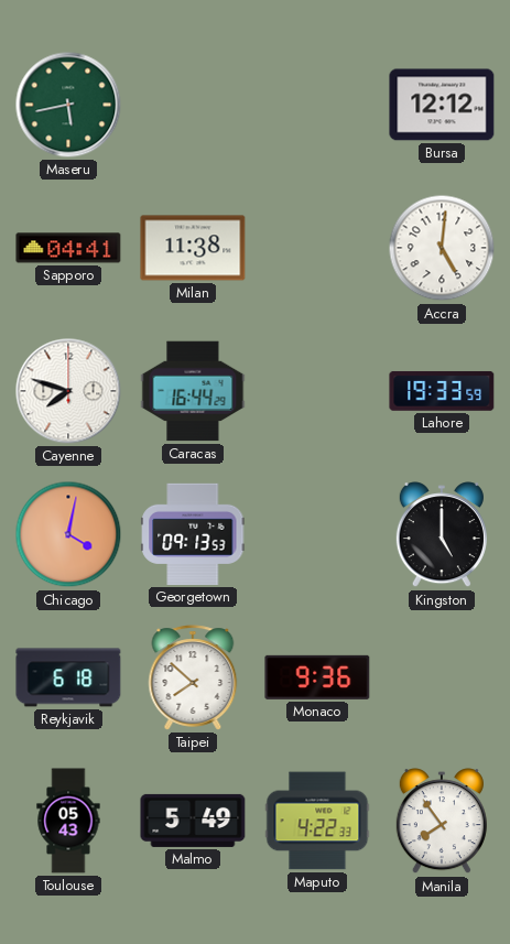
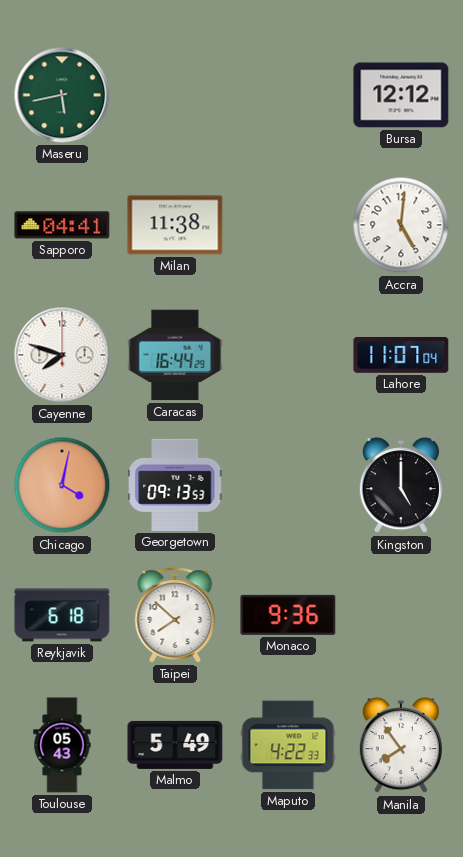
Lahore: 19:33 -> 11:07
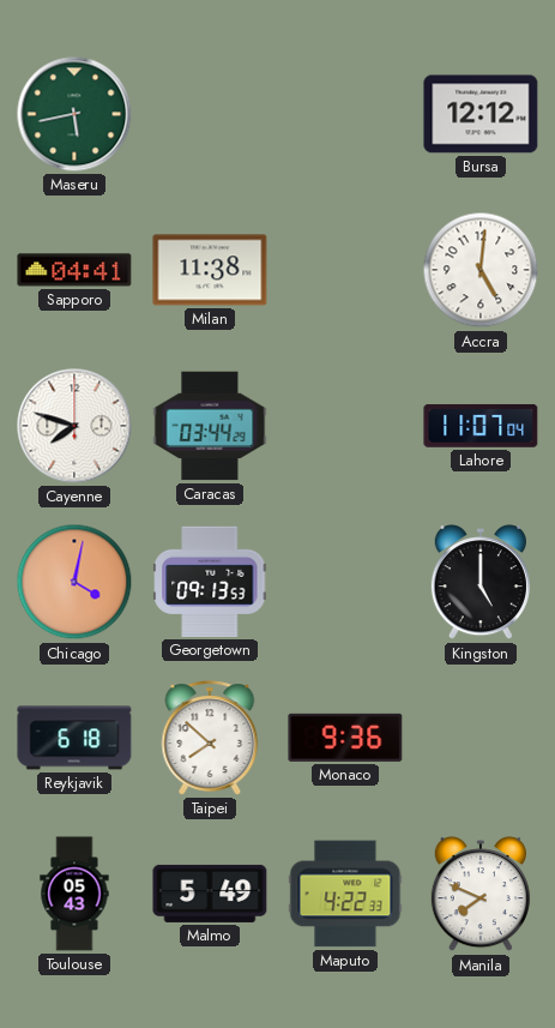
Caracas: 16:44 -> 03:44
Manila: 7:54 -> 7:49
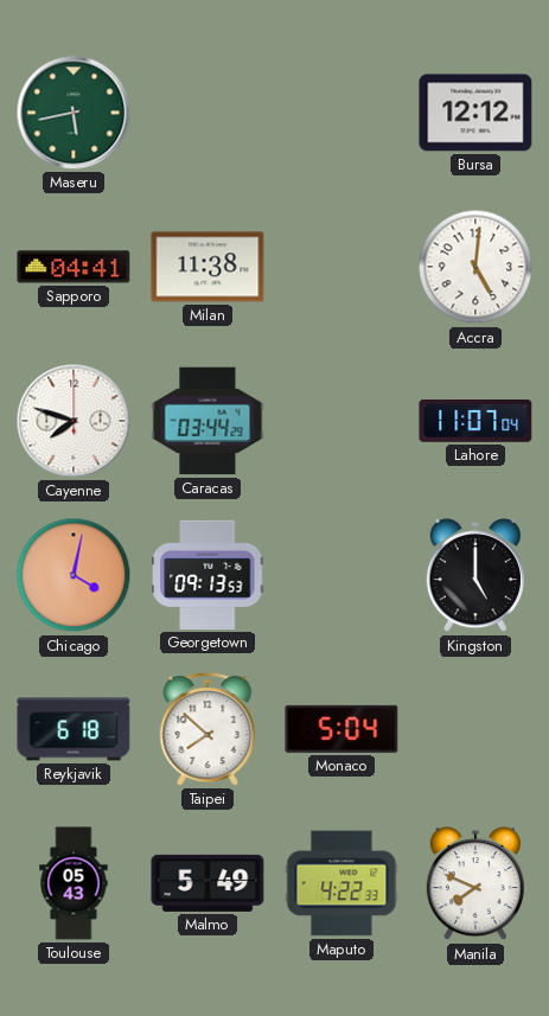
Monaco: 9:36 -> 5:04
